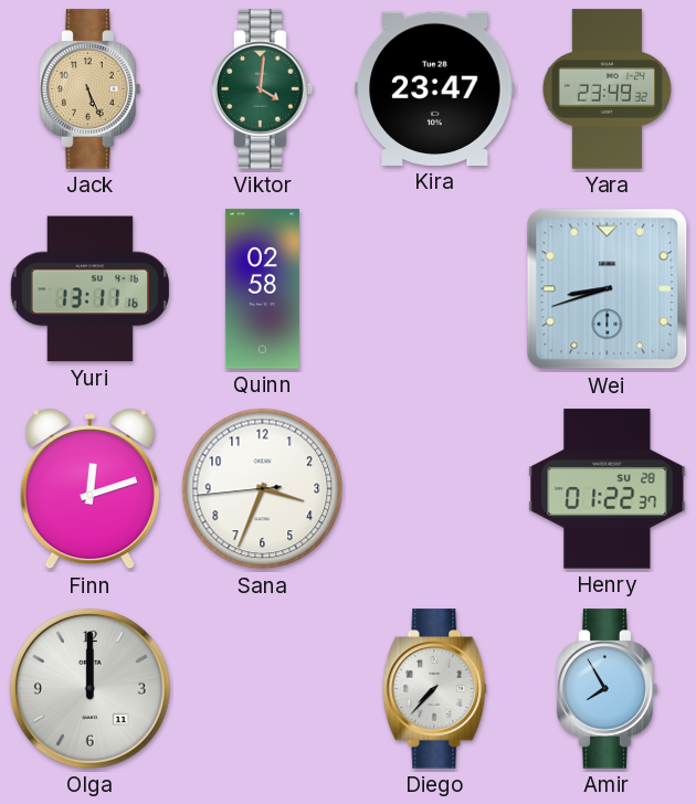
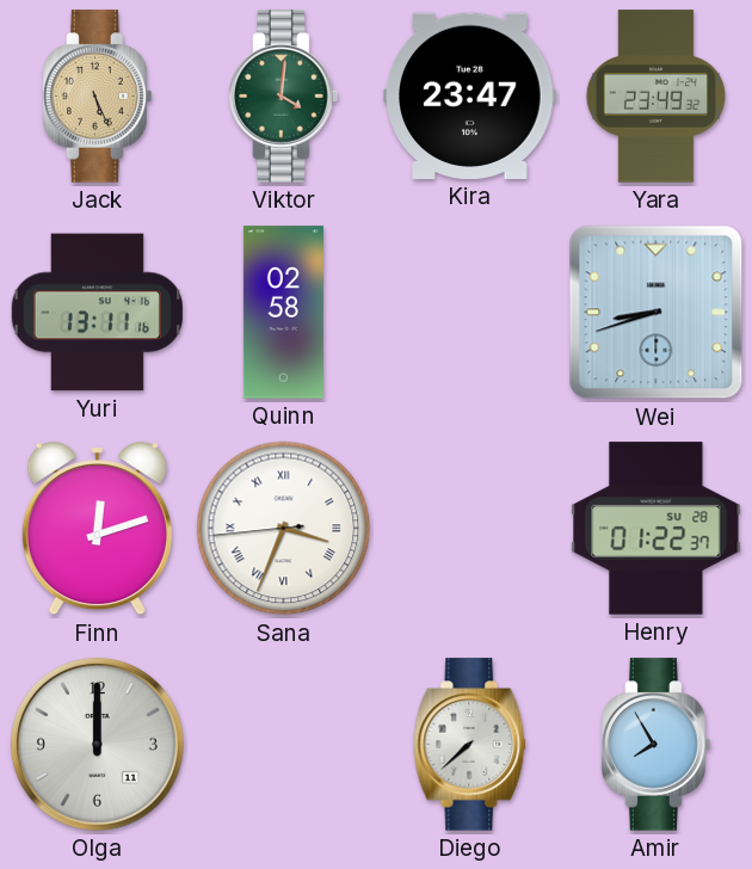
Sana numerals: Arabic -> Roman
Diego: 7:37 -> 7:38
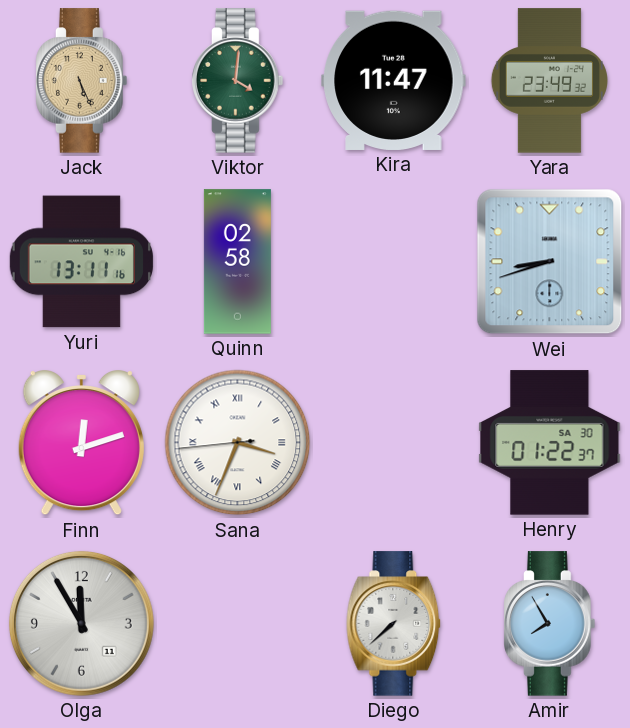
Kira: 23:47 -> 11:47
Henry date: SU 28 -> SA 30
Olga: 12:00 -> 11:55
